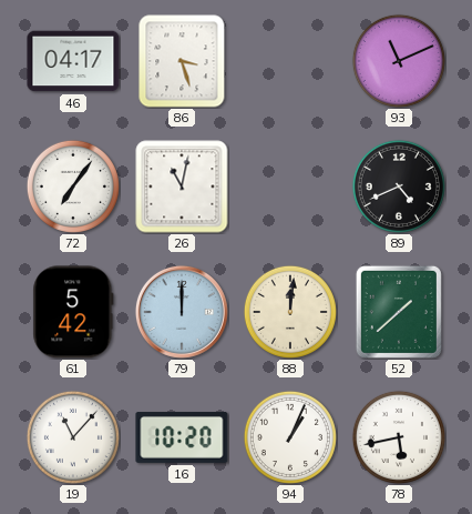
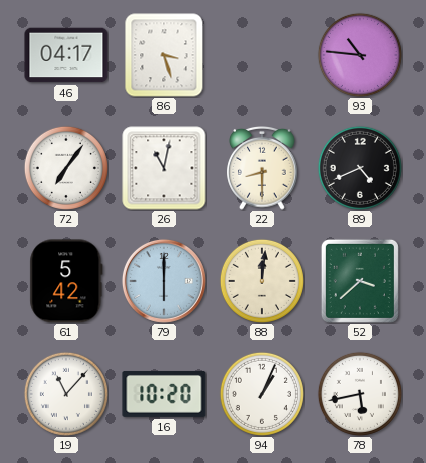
93: 11:11 -> 10:46
22: none -> 8:30
79: 12:00 -> 6:00
52: 1:38 -> 3:38
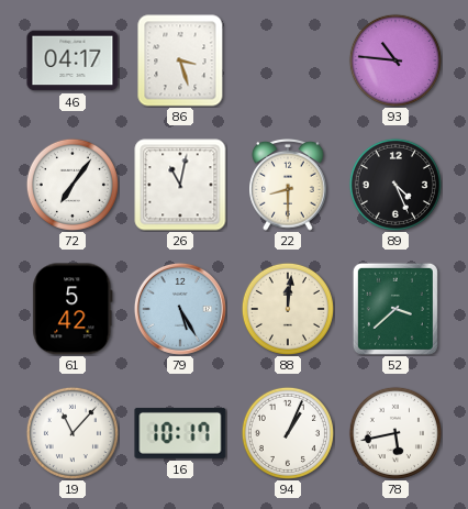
89: 4:41 -> 4:26
79: 6:00 -> 5:25
16: 10:20 -> 10:17
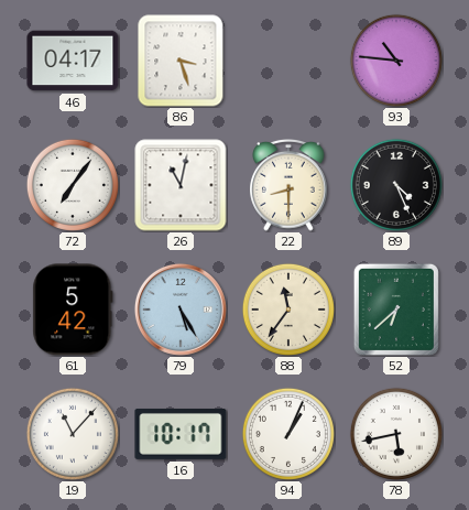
88: 12:01 -> 11:36
52: 3:38 -> 6:38
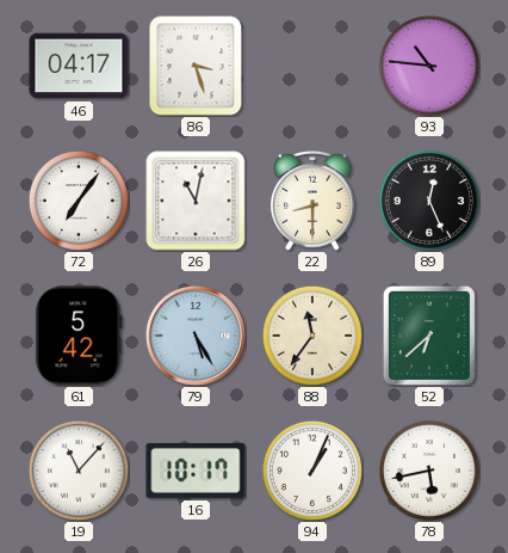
89: 4:26 -> 12:26
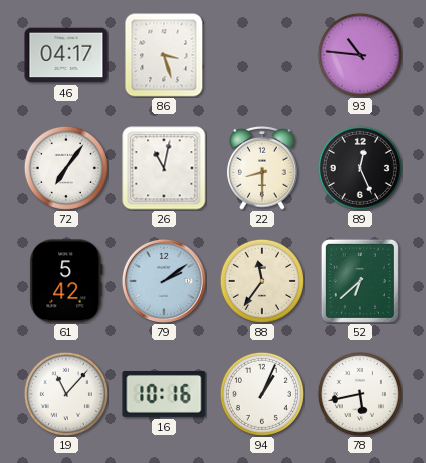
79: 5:25 -> 2:09
16: 10:17 -> 10:16
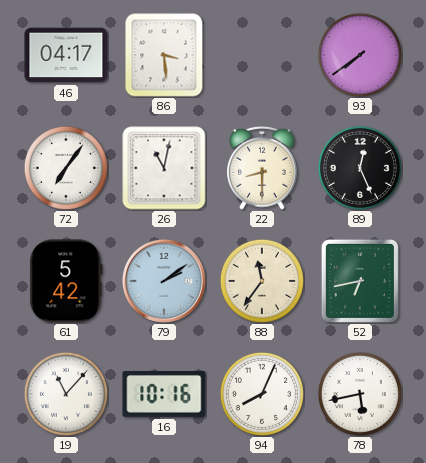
86: 3:27 -> 3:29
93: 10:46 -> 7:39
52: 6:38 -> 6:43
94: 1:04 -> 8:04
